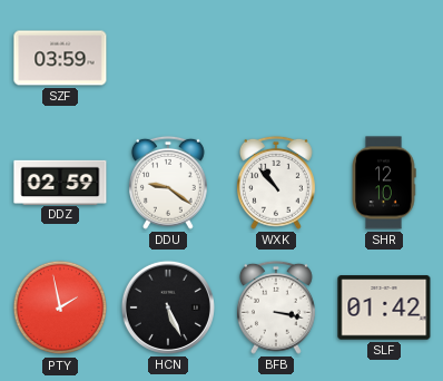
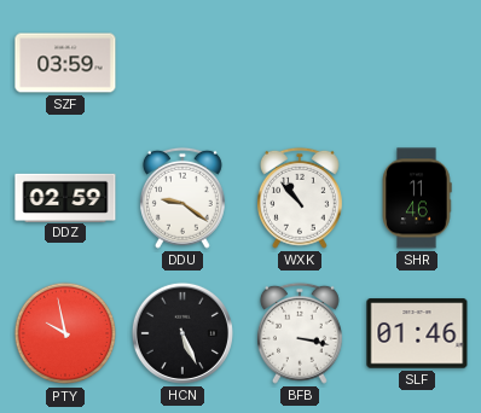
SHR: 12:10 -> 11:46
PTY: 1:58 -> 9:58
SLF: 01:42 -> 01:46
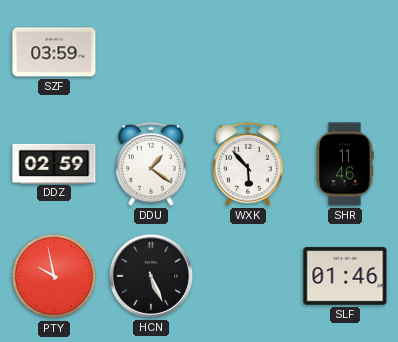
DDU: 9:21 -> 1:21
WXK: 10:53 -> 5:53
BFB: 3:17 -> none
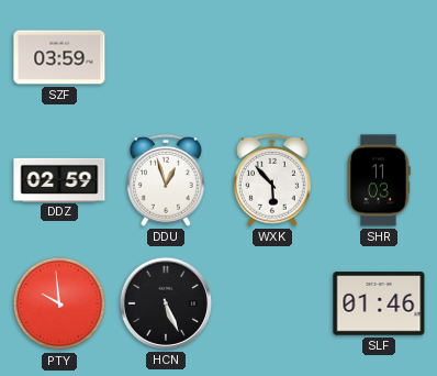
DDU: 1:21 -> 12:57
SHR: 11:46 -> 11:03
PTY: 9:58 -> 9:59
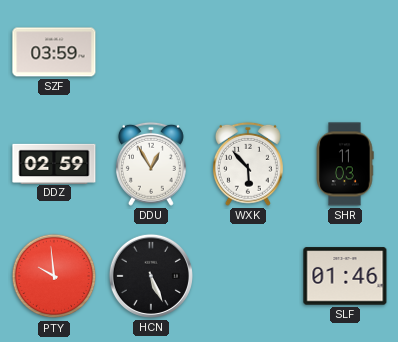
DDU: 12:57 -> 12:55
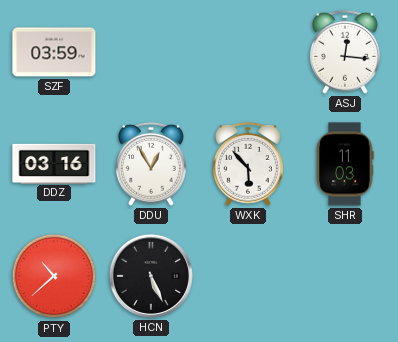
ASJ: none -> 12:16
DDZ: 02:59 -> 03:16
PTY: 9:59 -> 10:38
SLF: 01:46 -> none
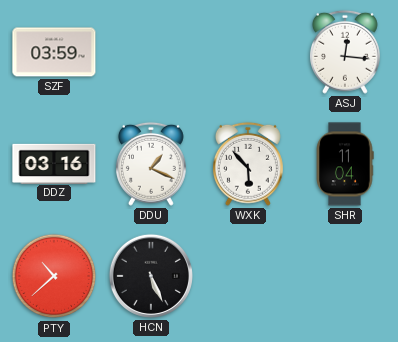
DDU: 12:55 -> 1:19
SHR: 11:03 -> 11:04
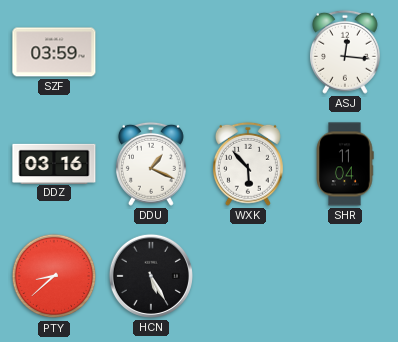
PTY: 10:38 -> 8:38
HCN: 5:26 -> 5:25
